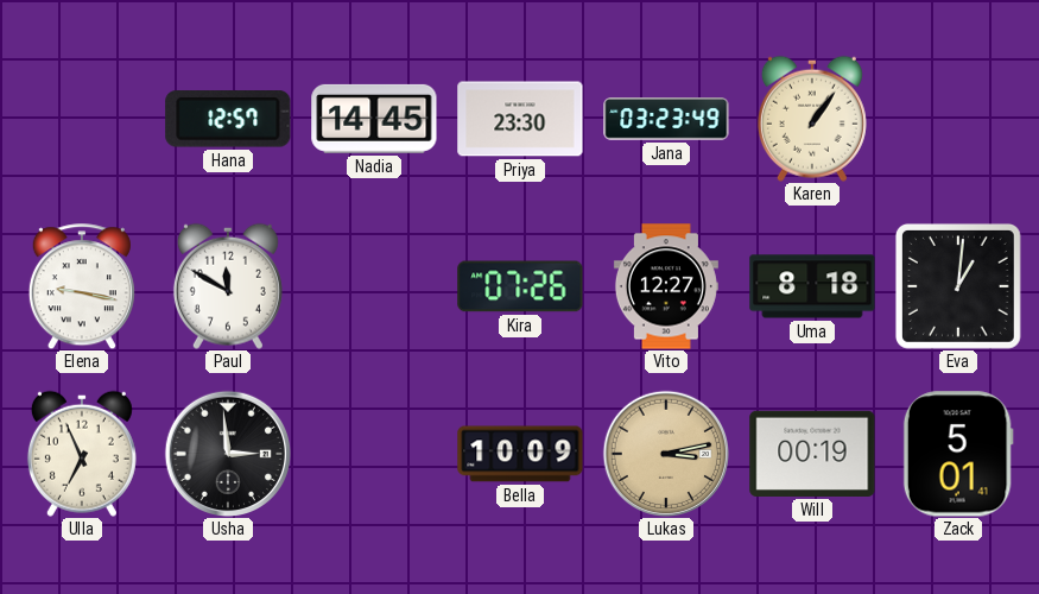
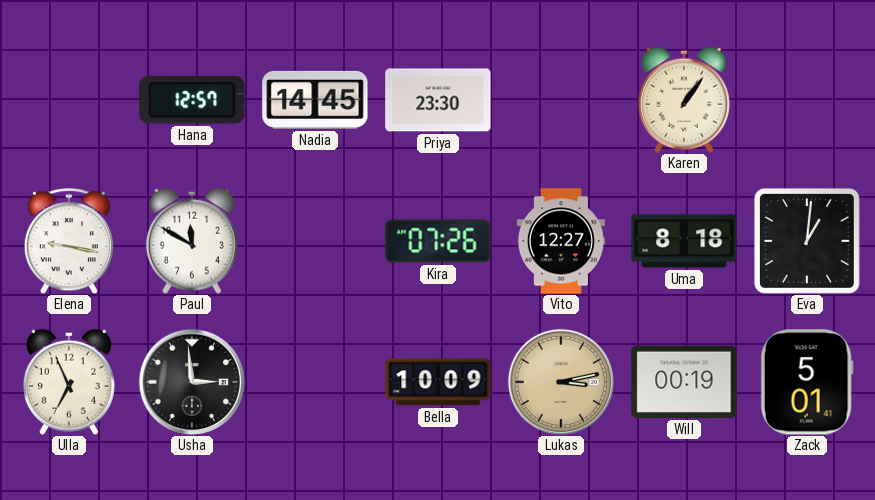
Jana: 03:23 -> none
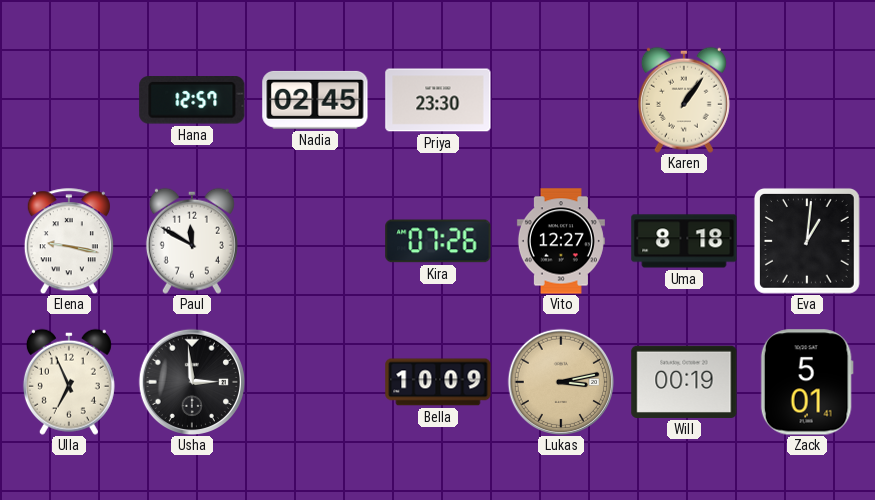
Nadia: 14:45 -> 02:45
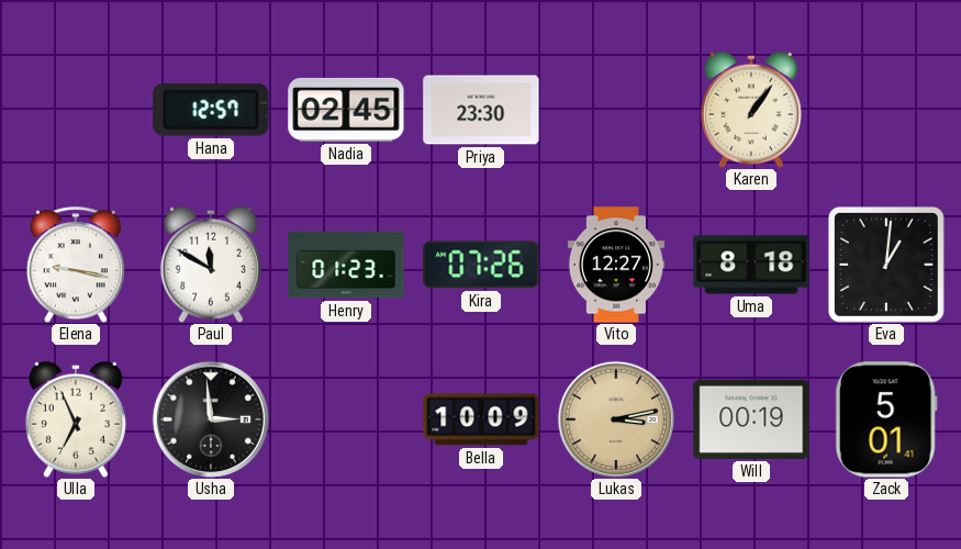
Henry: none -> 01:23
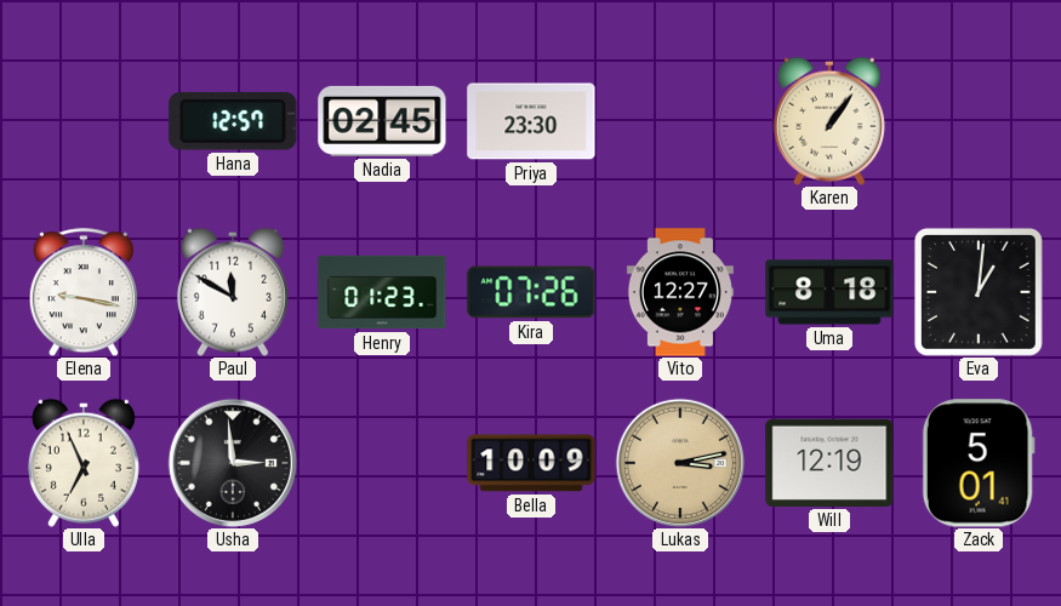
Will: 00:19 -> 12:19
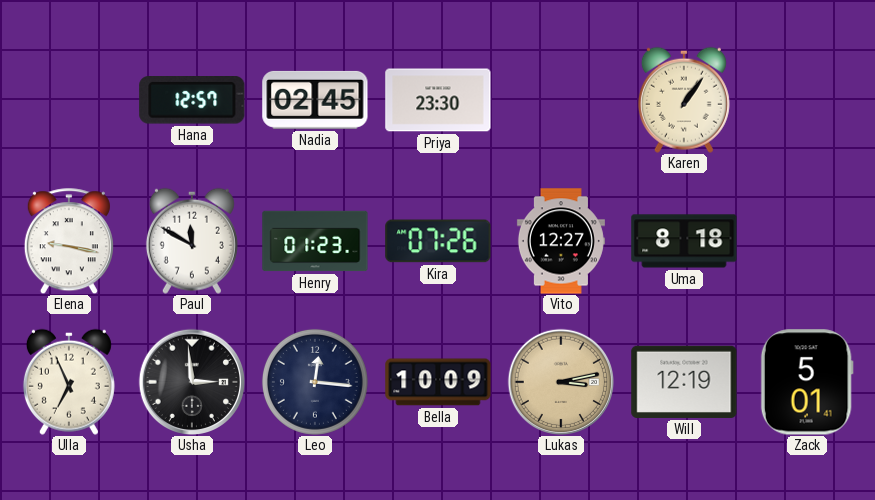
Eva: 1:01 -> none
Leo: none -> 12:16
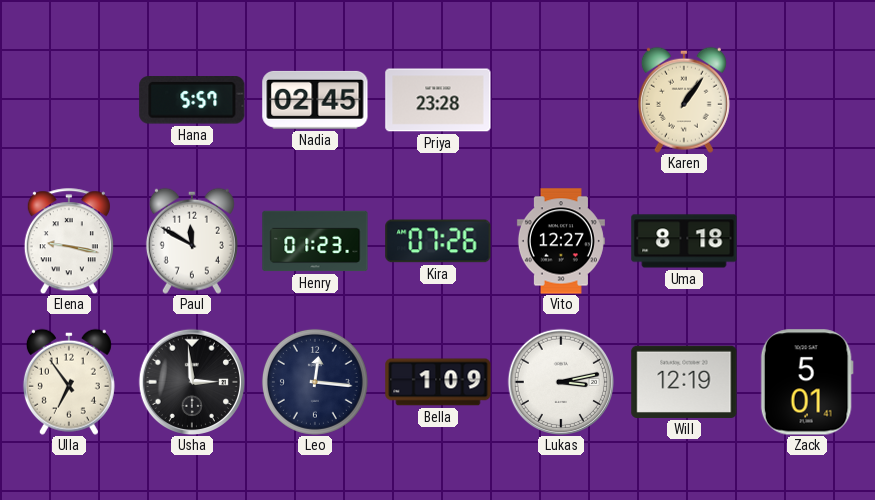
Hana: 12:57 -> 5:57
Priya: 23:30 -> 23:28
Ulla: 6:56 -> 6:54
Bella: 10:09 -> 1:09
Lukas dial: champagne -> white
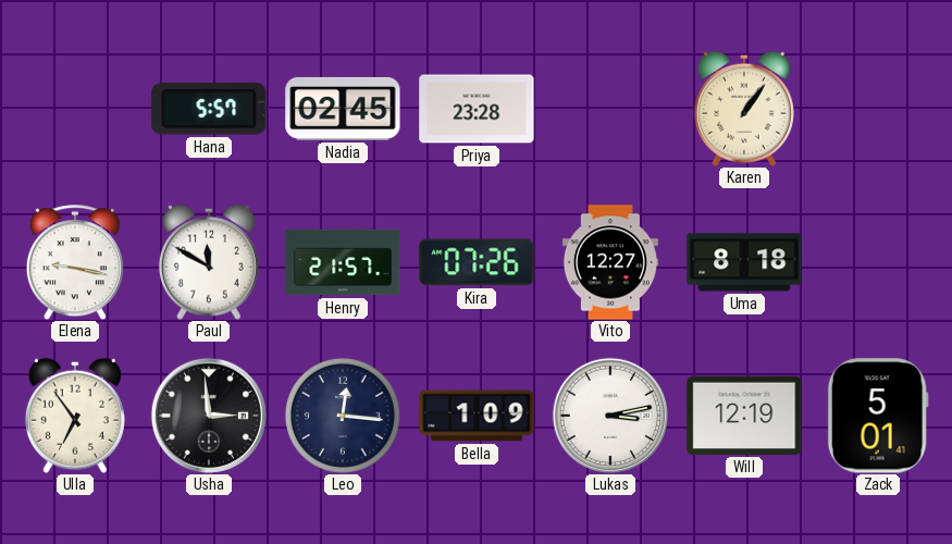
Henry: 01:23 -> 21:57
